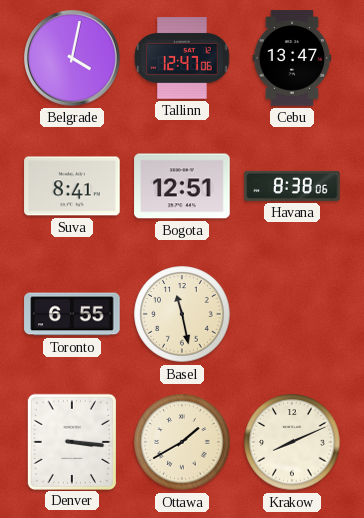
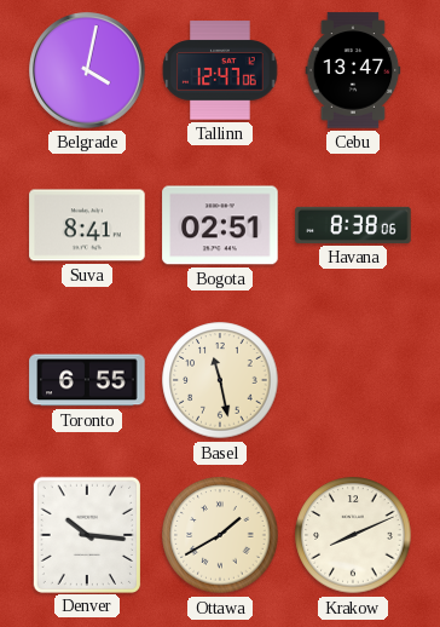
Bogota: 12:51 -> 02:51
Denver: 3:16 -> 10:16
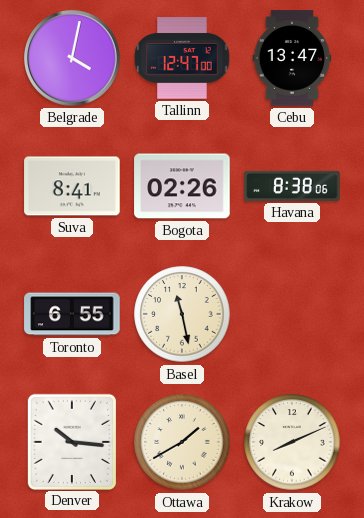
Tallinn: 12:47:06 -> 12:47:00
Bogota: 02:51 -> 02:26
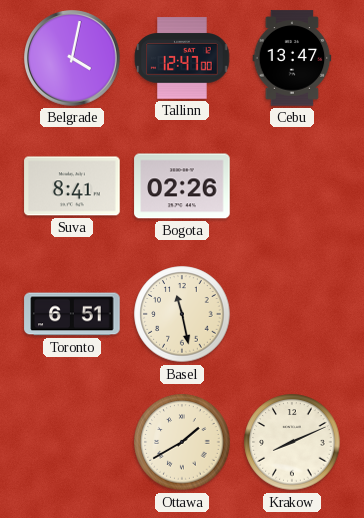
Havana: 8:38 -> none
Toronto: 6:55 -> 6:51
Denver: 10:16 -> none
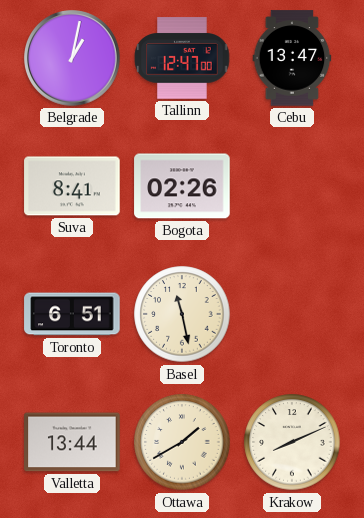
Belgrade: 4:02 -> 1:02
Valletta: none -> 13:44
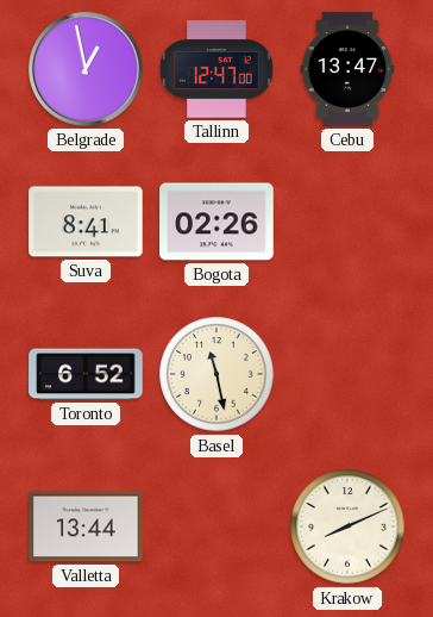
Belgrade: 1:02 -> 12:58
Toronto: 6:51 -> 6:52
Ottawa: 1:40 -> none
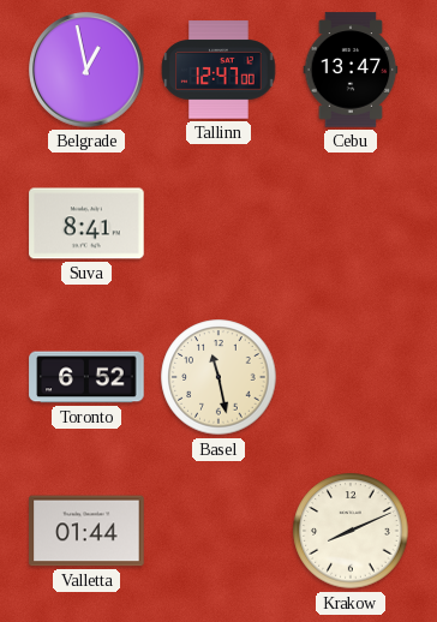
Bogota: 02:26 -> none
Valletta: 13:44 -> 01:44
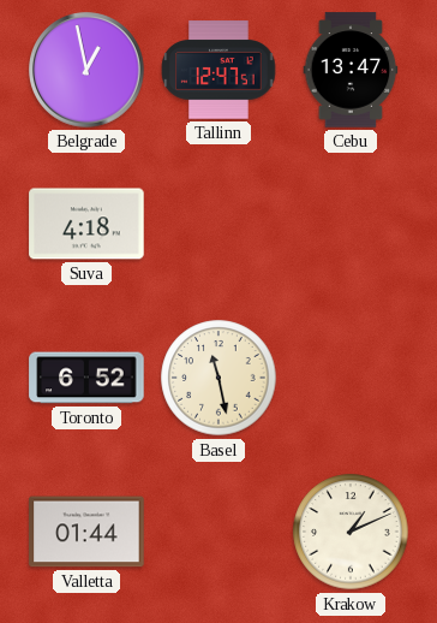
Tallinn: 12:47:00 -> 12:47:51
Suva: 8:41 -> 4:18
Krakow: 8:11 -> 1:11
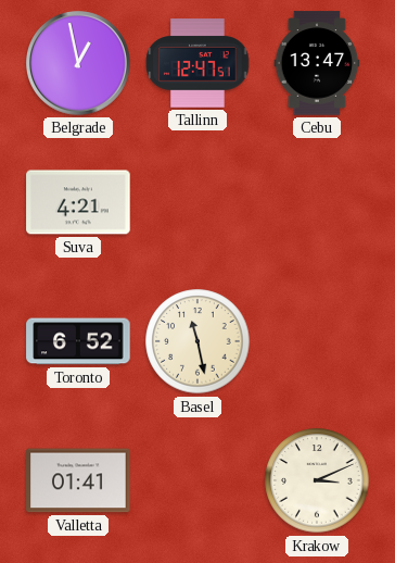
Suva: 4:18 -> 4:21
Valletta: 01:44 -> 01:41
Krakow: 1:11 -> 3:11
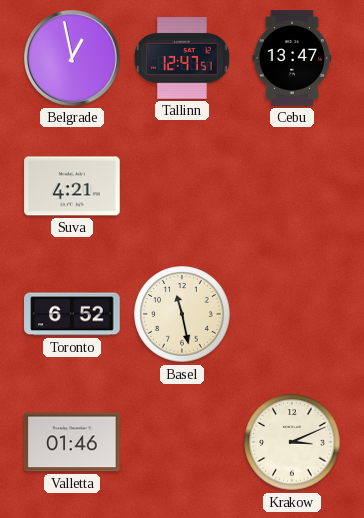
Valletta: 01:41 -> 01:46
